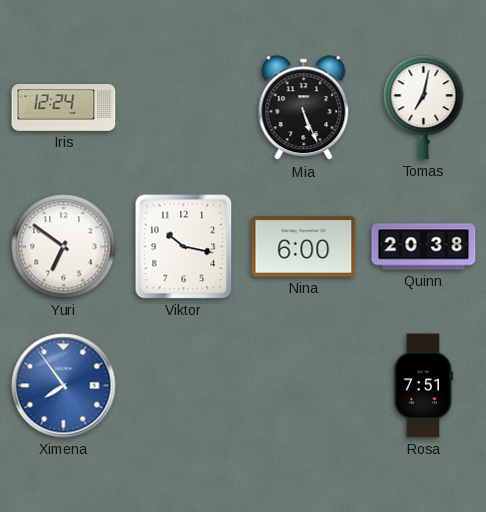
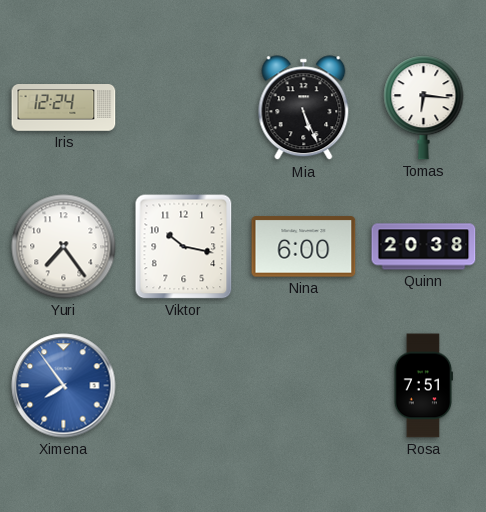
Tomas: 7:02 -> 6:16
Yuri: 6:51 -> 7:24
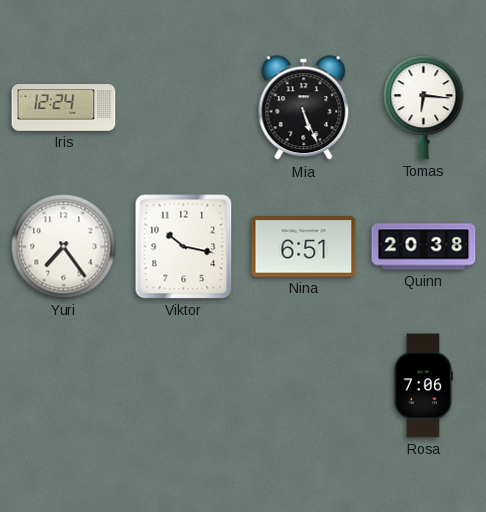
Nina: 6:00 -> 6:51
Ximena: 7:54 -> none
Rosa: 7:51 -> 7:06
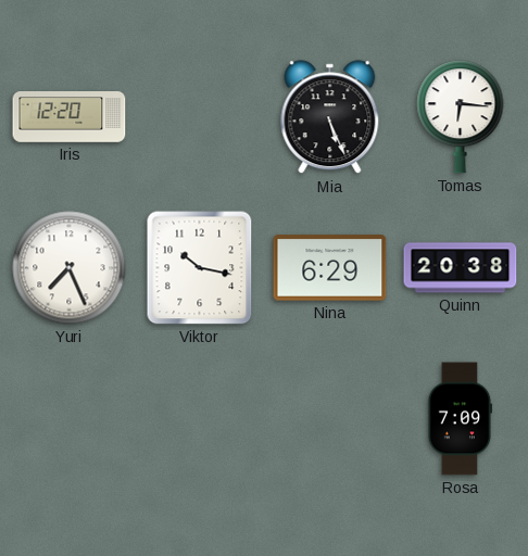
Iris: 12:24 -> 12:20
Yuri: 7:24 -> 7:26
Nina: 6:51 -> 6:29
Rosa: 7:06 -> 7:09
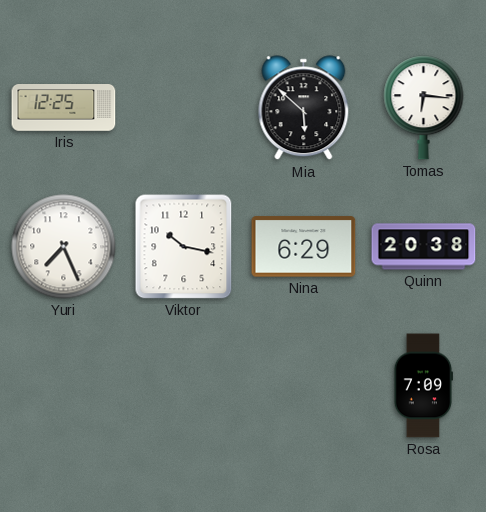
Iris: 12:20 -> 12:25
Mia: 5:26 -> 5:52
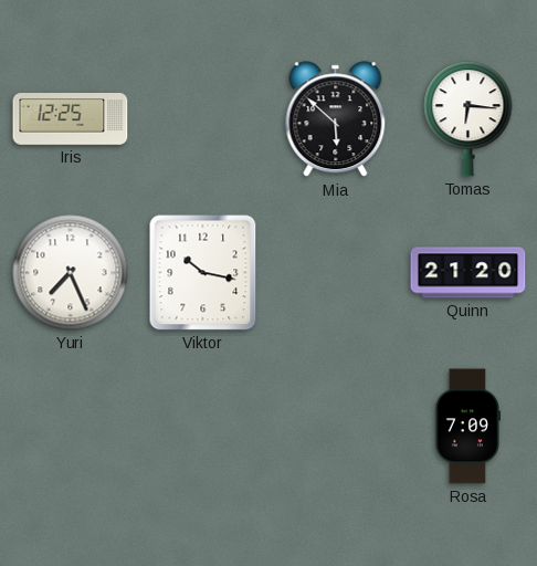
Nina: 6:29 -> none
Quinn: 20:38 -> 21:20
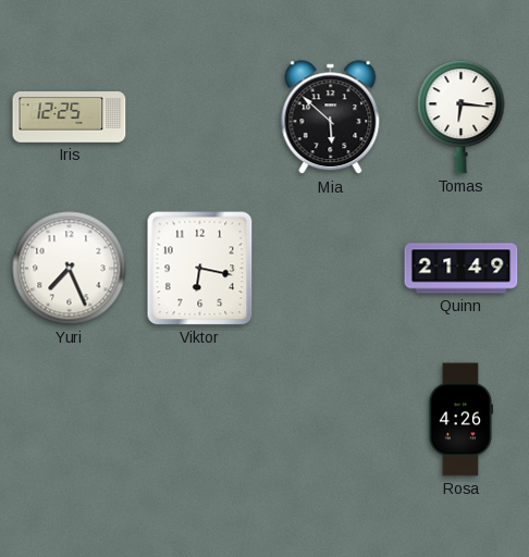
Viktor: 10:17 -> 6:17
Quinn: 21:20 -> 21:49
Rosa: 7:09 -> 4:26
